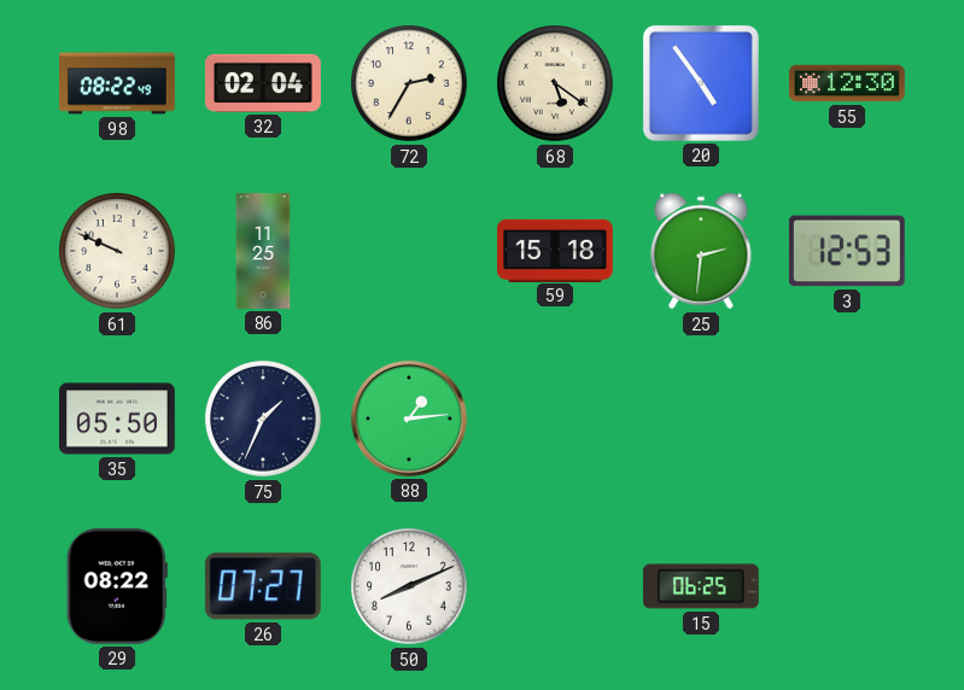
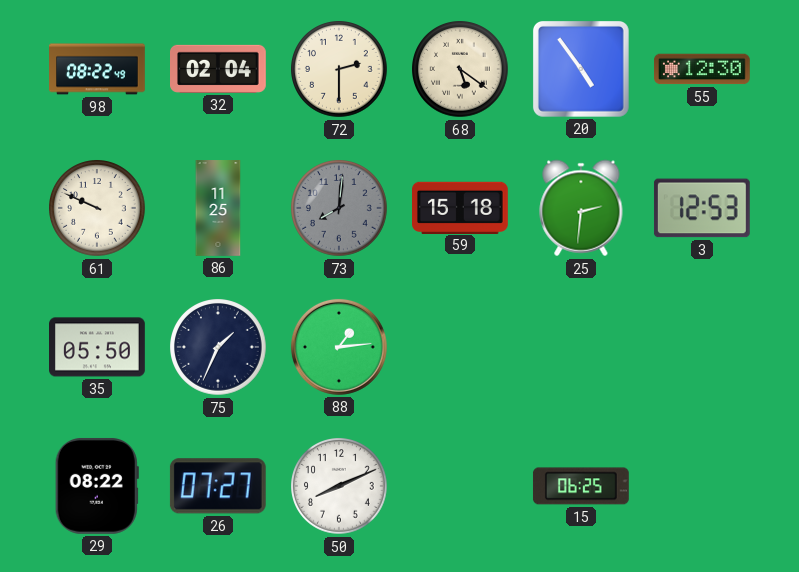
72: 2:35 -> 2:30
73: none -> 8:01
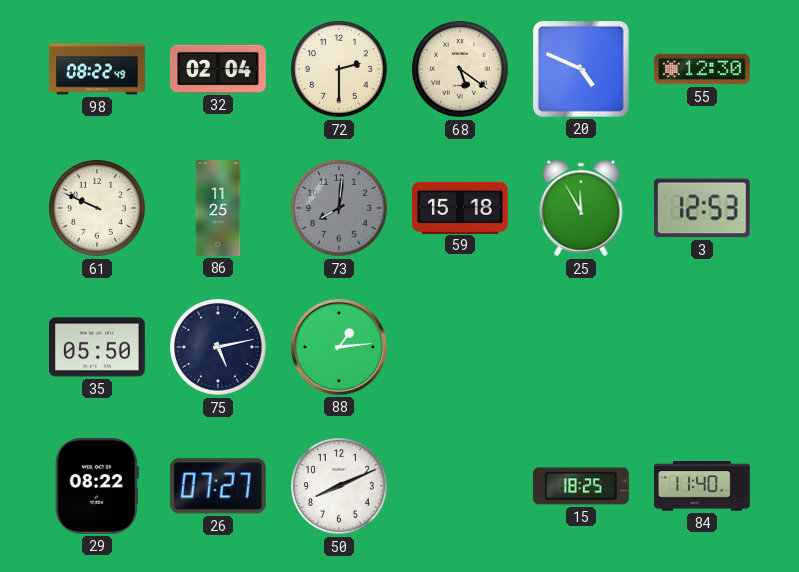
20: 4:54 -> 4:49
25: 2:31 -> 11:55
75: 1:34 -> 5:13
15: 06:25 -> 18:25
84: none -> 11:40
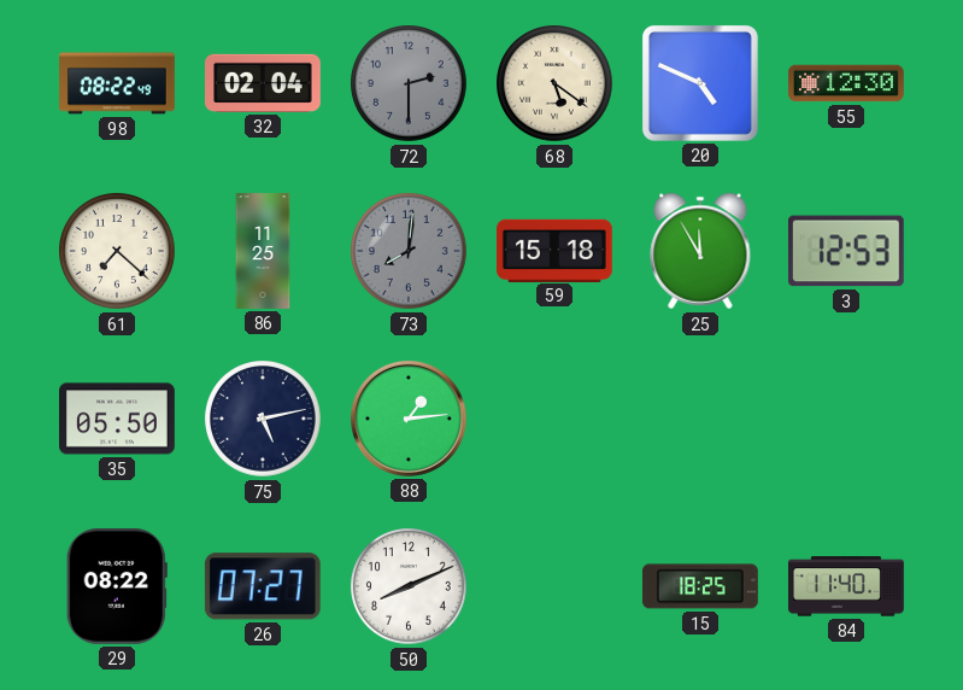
72 dial: cream -> grey
61: 9:49 -> 7:22
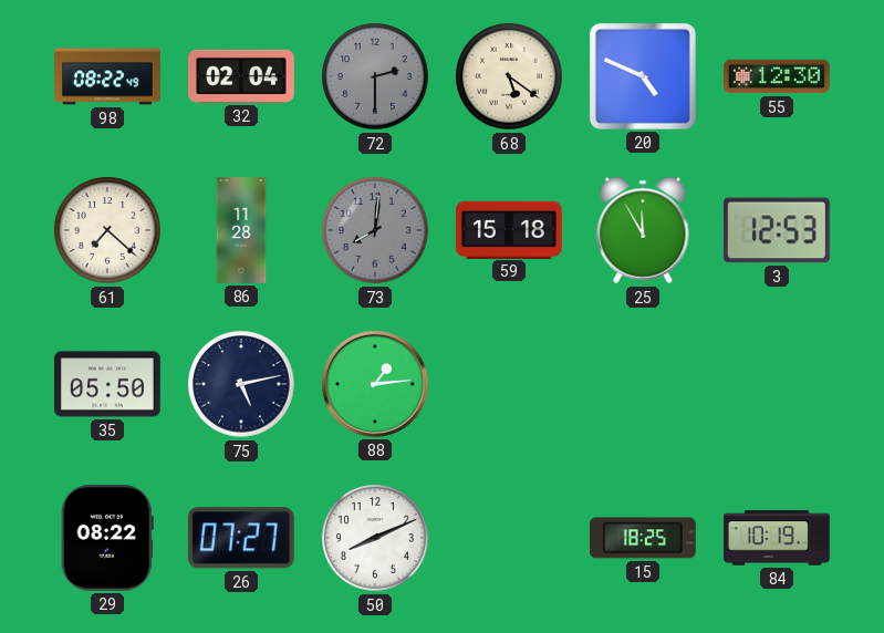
86: 11:25 -> 11:28
84: 11:40 -> 10:19
